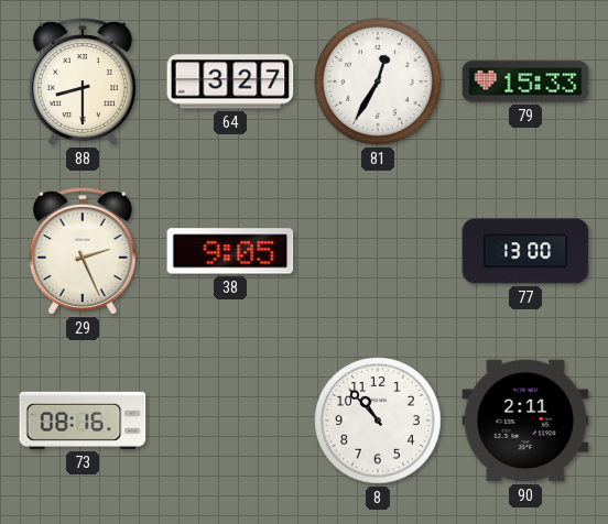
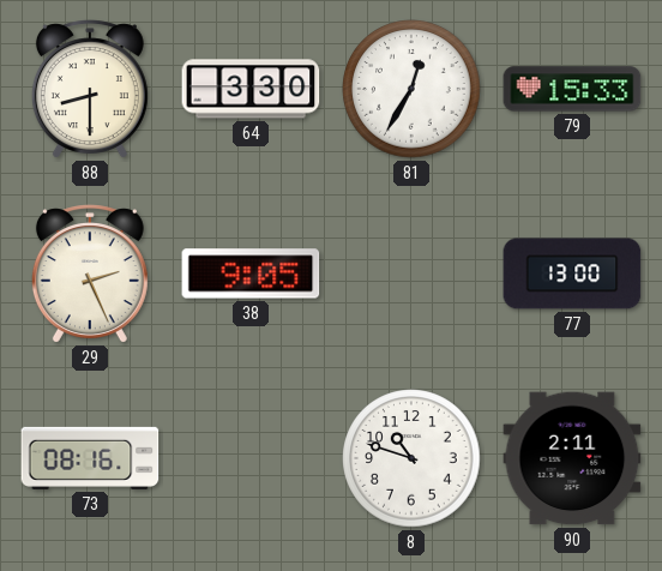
64: 3:27 -> 3:30
8: 10:53 -> 10:48
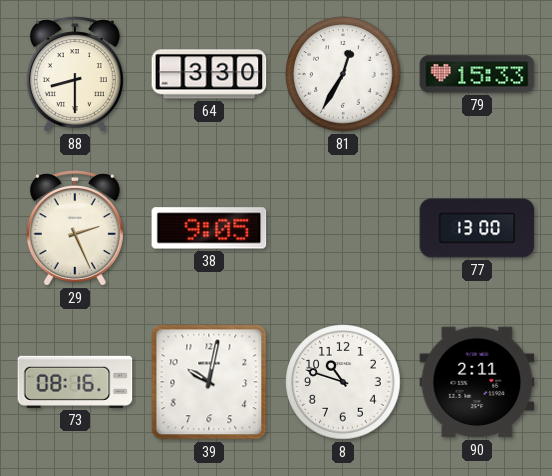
39: none -> 10:02
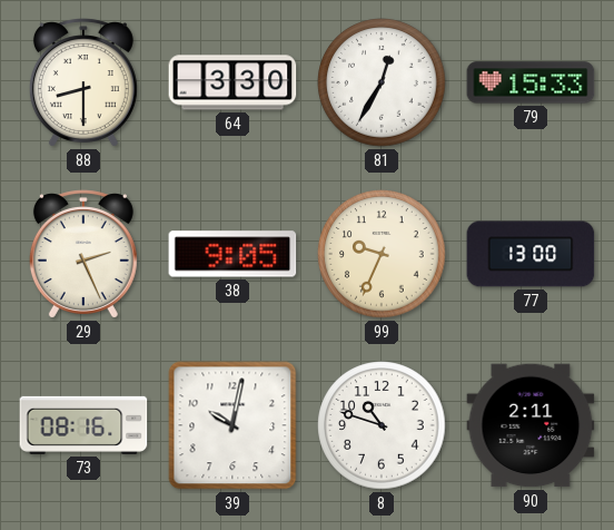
99: none -> 9:34
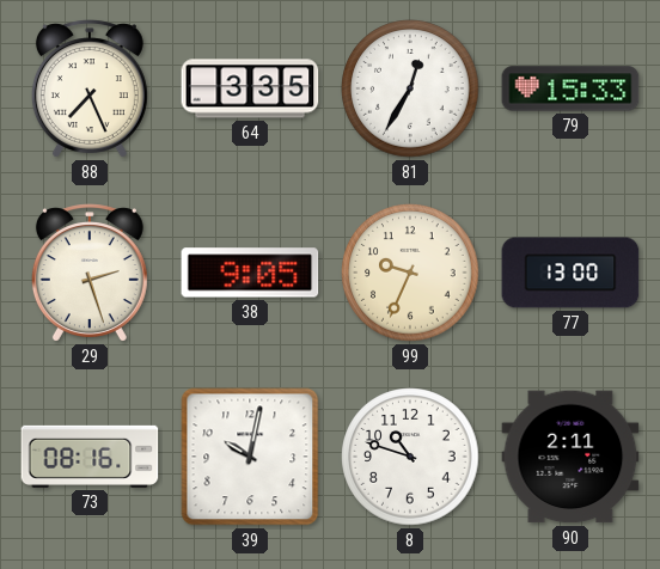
88: 8:30 -> 7:26
64: 3:30 -> 3:35
29: 2:26 -> 2:27
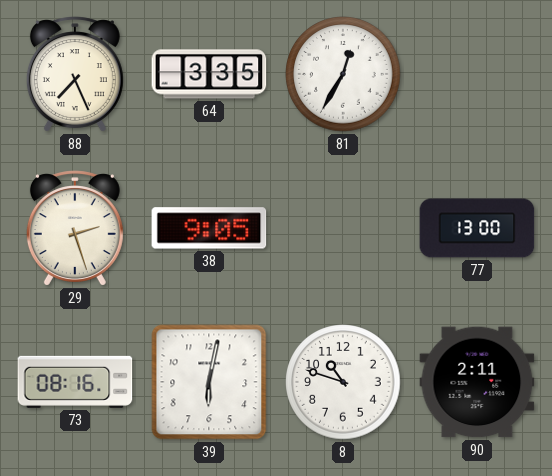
79: 15:33 -> none
99: 9:34 -> none
39: 10:02 -> 6:02
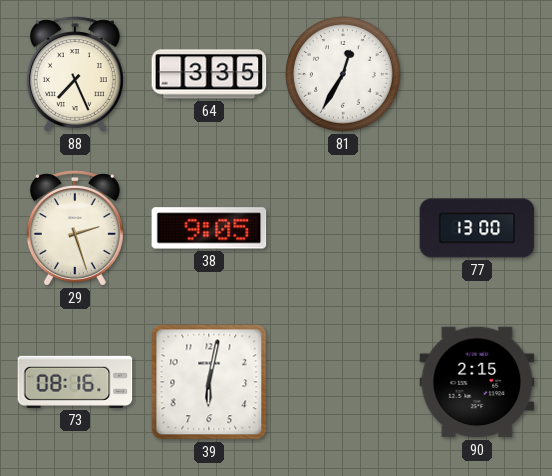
8: 10:48 -> none
90: 2:11 -> 2:15
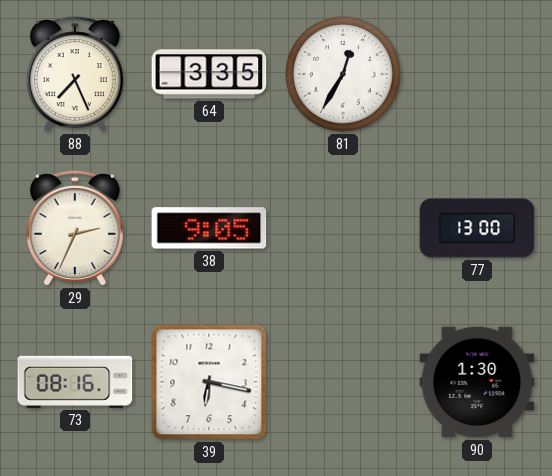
29: 2:27 -> 2:34
39: 6:02 -> 6:17
90: 2:15 -> 1:30
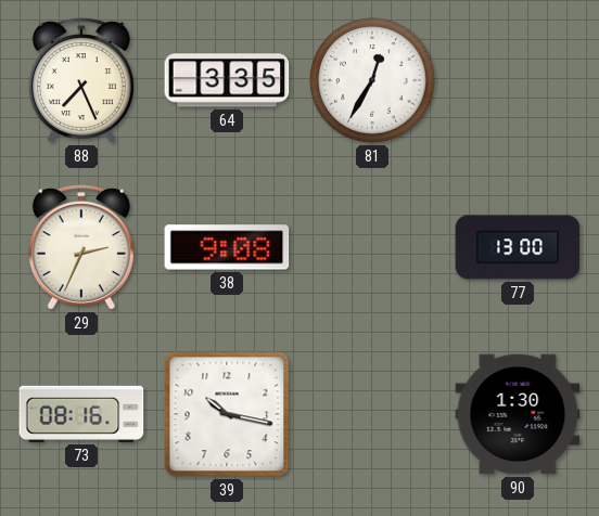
38: 9:05 -> 9:08
39: 6:17 -> 10:17
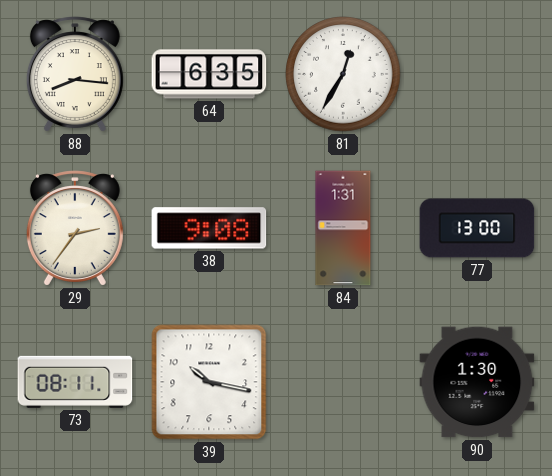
88: 7:26 -> 8:16
64: 3:35 -> 6:35
29: 2:34 -> 2:36
84: none -> 1:31
73: 08:16 -> 08:11
